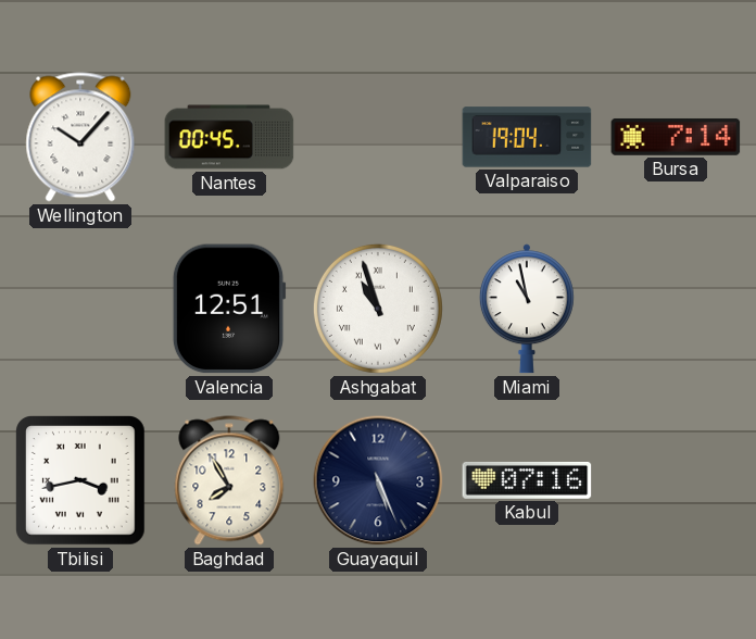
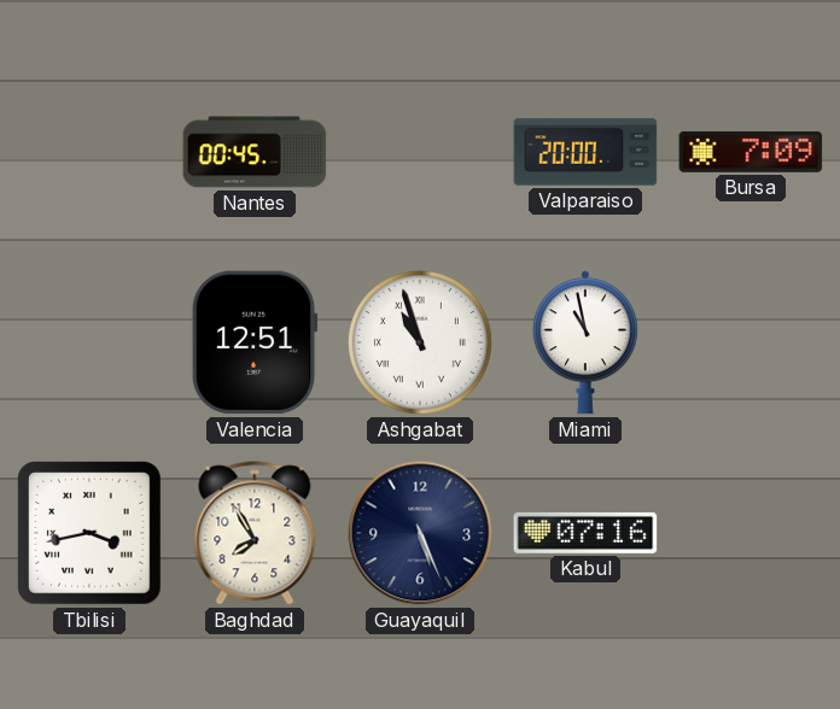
Wellington: 10:07 -> none
Valparaiso: 19:04 -> 20:00
Bursa: 7:14 -> 7:09
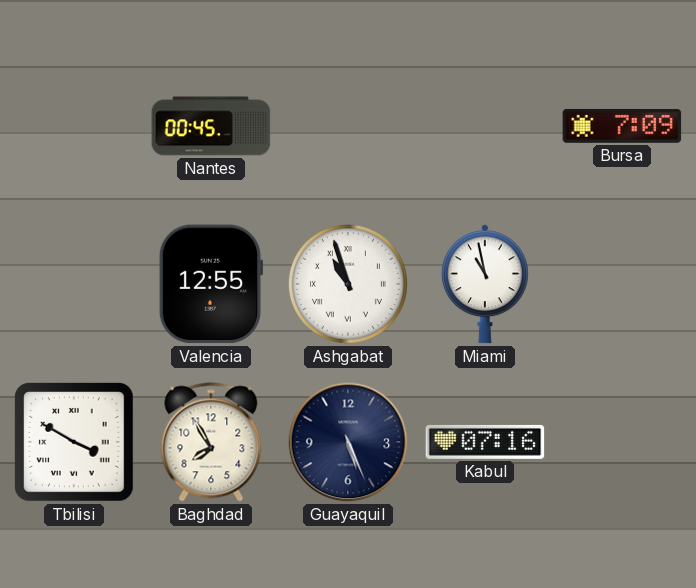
Valparaiso: 20:00 -> none
Valencia: 12:51 -> 12:55
Tbilisi: 3:43 -> 3:50
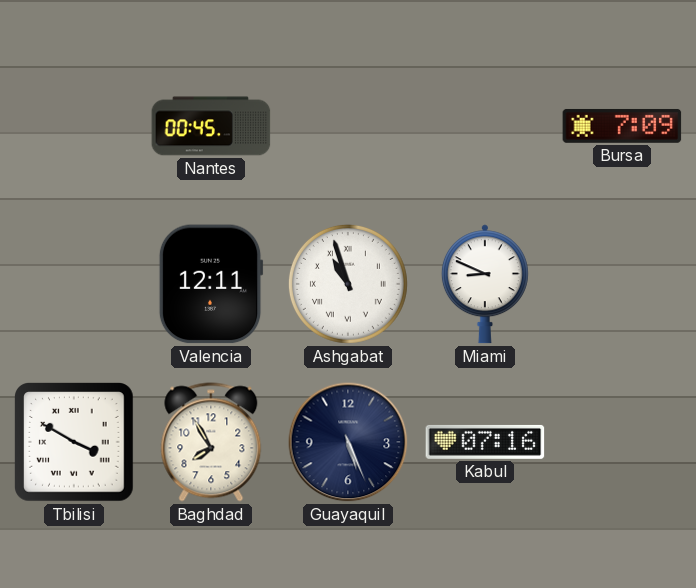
Valencia: 12:55 -> 12:11
Miami: 10:58 -> 8:49
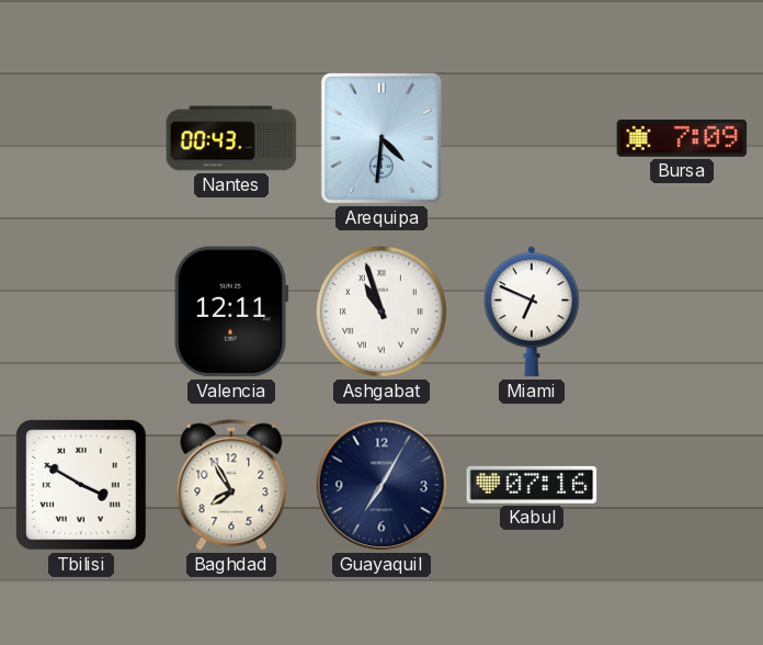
Nantes: 00:45 -> 00:43
Arequipa: none -> 4:31
Miami: 8:49 -> 6:49
Guayaquil: 5:26 -> 7:05
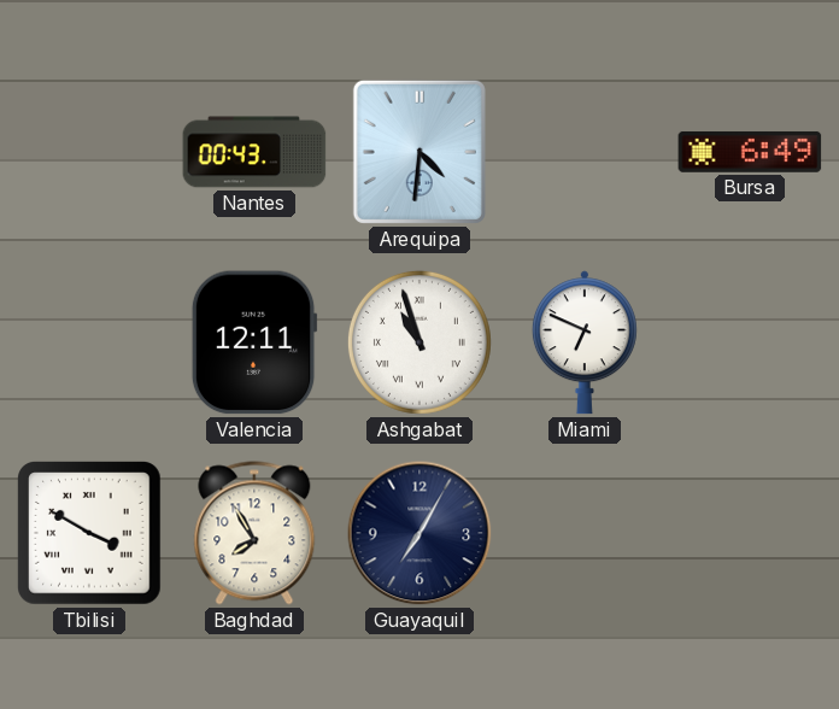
Bursa: 7:09 -> 6:49
Kabul: 07:16 -> none
